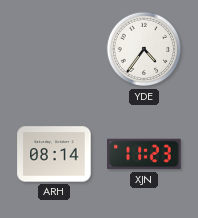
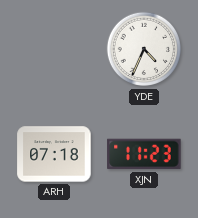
YDE: 4:36 -> 4:34
ARH: 08:14 -> 07:18
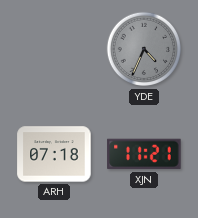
YDE dial: white -> grey
XJN: 11:23 -> 11:21
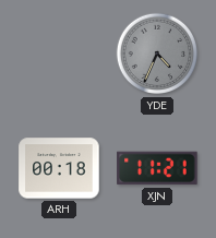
ARH: 07:18 -> 00:18
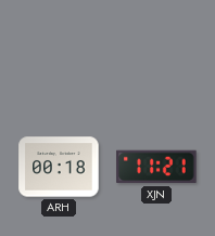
YDE: 4:34 -> none
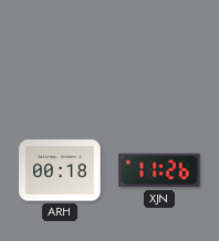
XJN: 11:21 -> 11:26
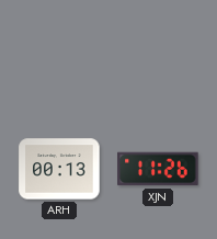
ARH: 00:18 -> 00:13
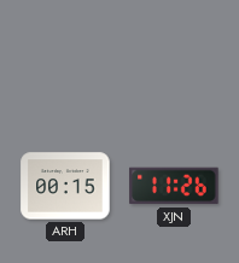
ARH: 00:13 -> 00:15
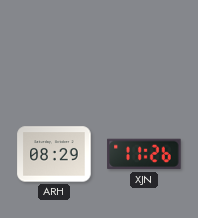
ARH: 00:15 -> 08:29
